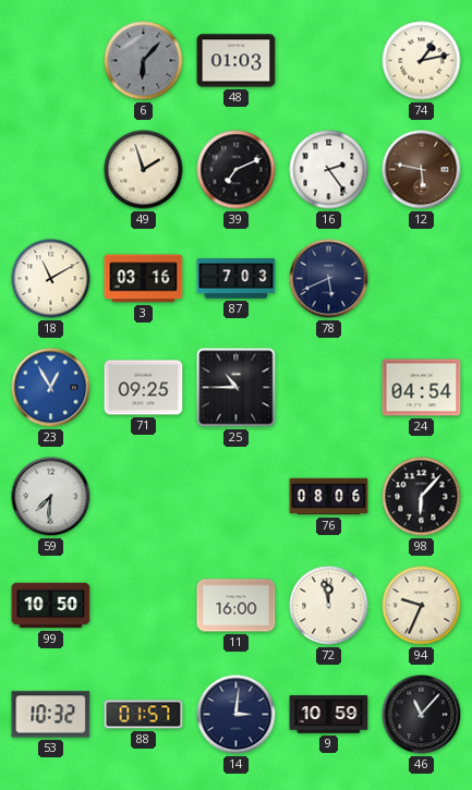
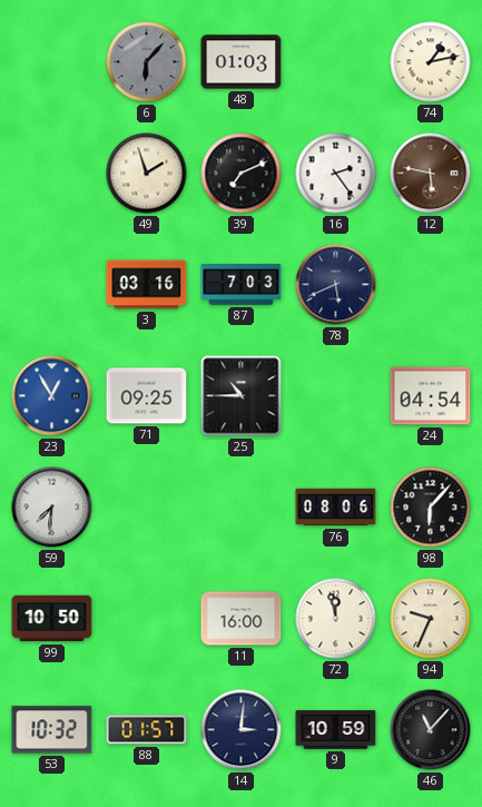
18: 11:10 -> none
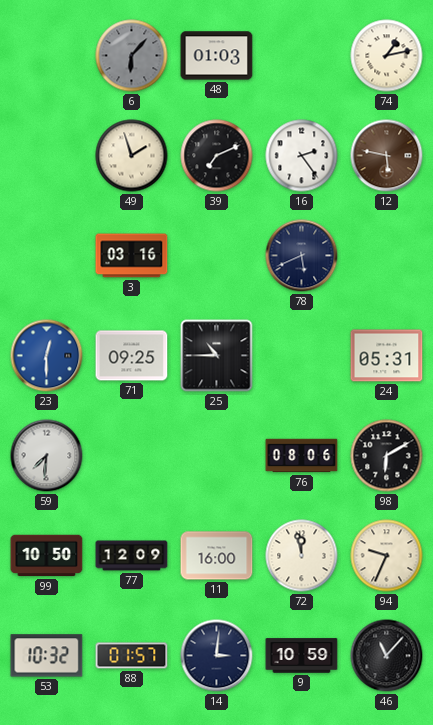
87: 7:03 -> none
23: 12:55 -> 12:30
24: 04:54 -> 05:31
98: 6:07 -> 6:10
77: none -> 12:09
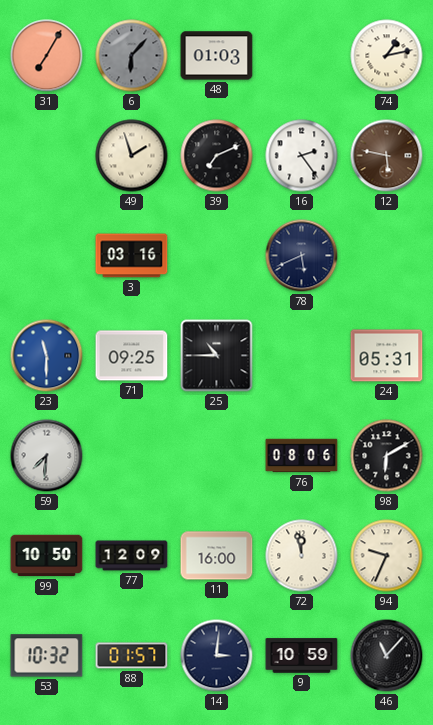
31: none -> 7:05
23: 12:30 -> 11:30
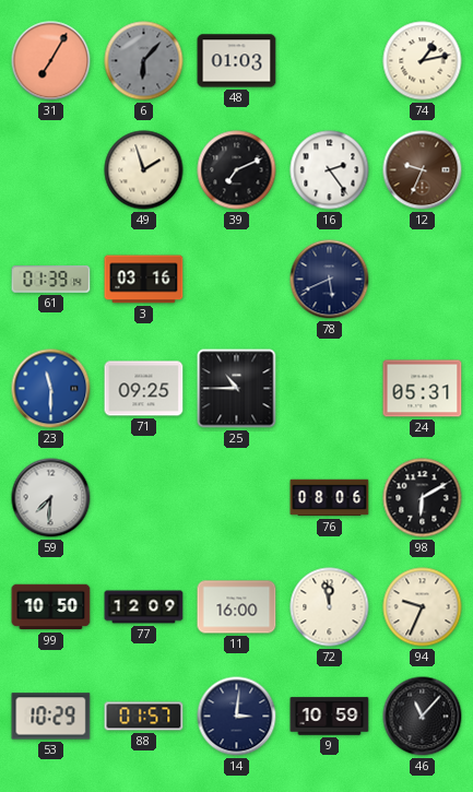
12: 5:47 -> 9:34
61: none -> 01:39
53: 10:32 -> 10:29
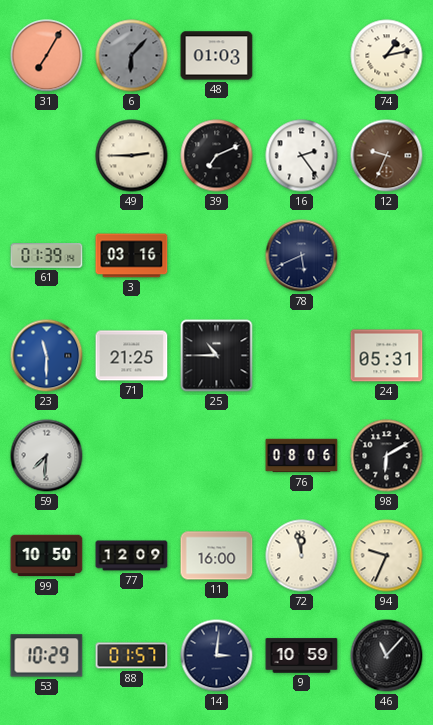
49: 1:57 -> 2:45
71: 09:25 -> 21:25
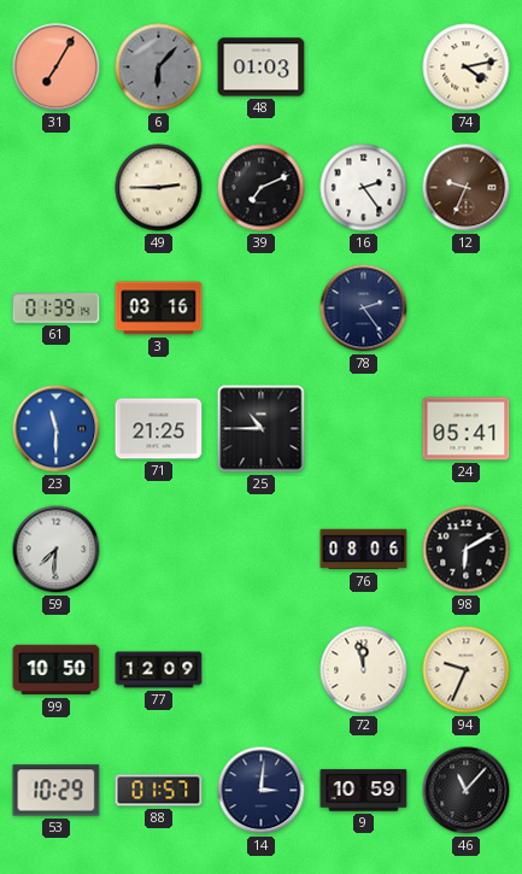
74: 1:13 -> 4:13
78: 5:41 -> 2:24
24: 05:31 -> 05:41
11: 16:00 -> none
